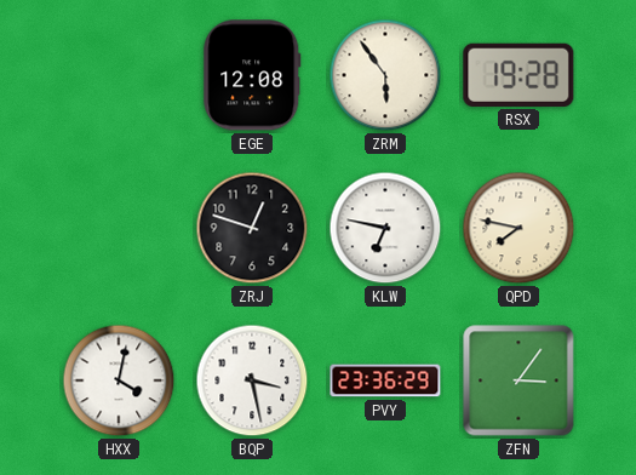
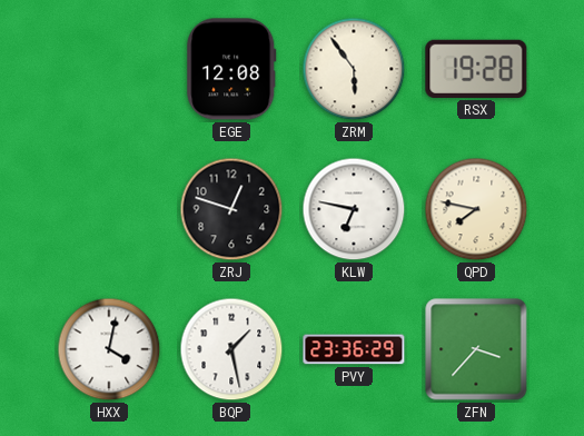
BQP: 3:28 -> 1:28
ZFN: 3:06 -> 3:37
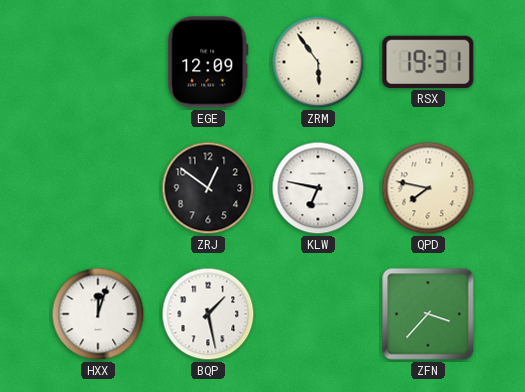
EGE: 12:08 -> 12:09
RSX: 19:28 -> 19:31
ZRJ: 12:48 -> 12:51
HXX: 4:02 -> 12:03
PVY: 23:36 -> none
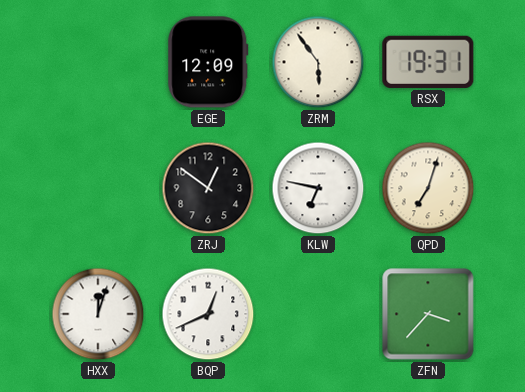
QPD: 7:47 -> 7:03
BQP: 1:28 -> 12:41
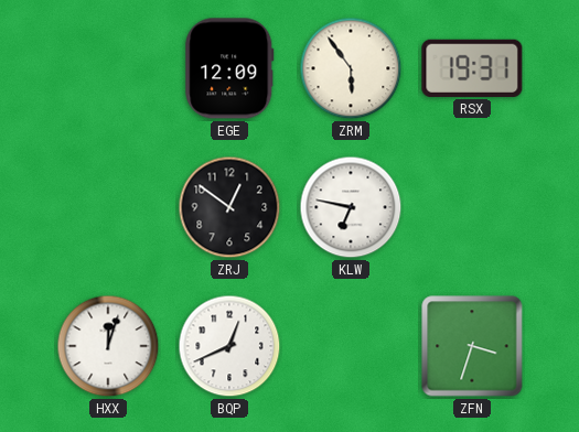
QPD: 7:03 -> none
ZFN: 3:37 -> 3:33
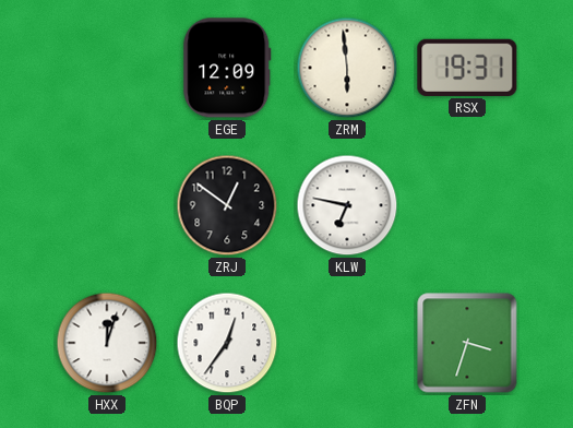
ZRM: 5:54 -> 5:59
BQP: 12:41 -> 12:36
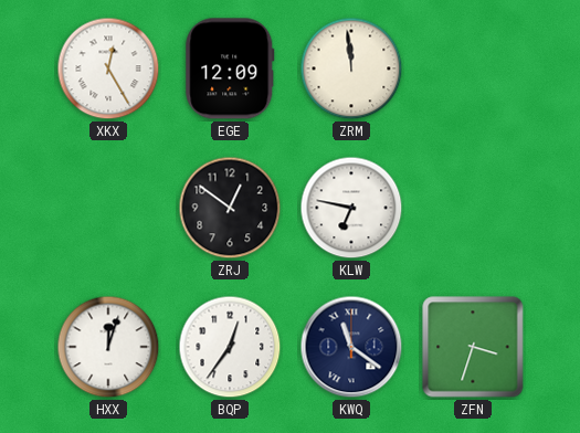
XKX: none -> 12:25
ZRM: 5:59 -> 11:59
RSX: 19:31 -> none
KWQ: none -> 11:21
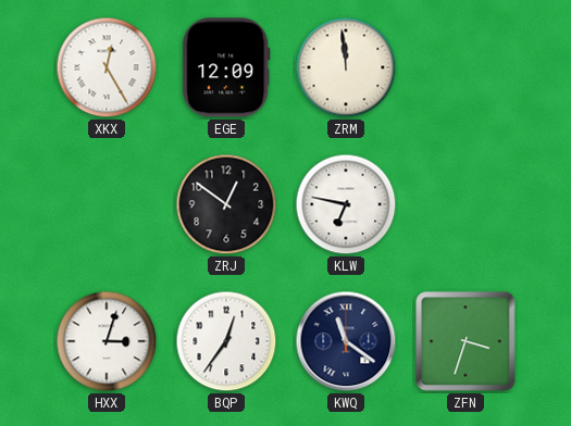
HXX: 12:03 -> 3:03
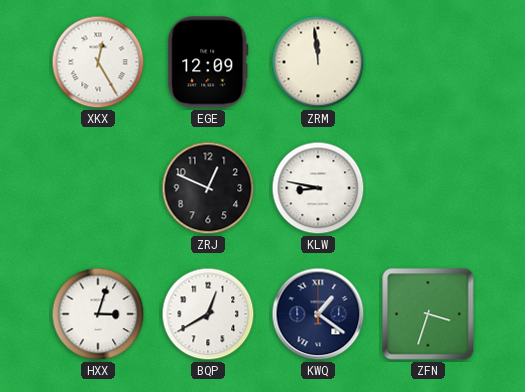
ZRJ: 12:51 -> 12:49
KLW: 6:47 -> 8:47
BQP: 12:36 -> 12:40
KWQ: 11:21 -> 1:21
